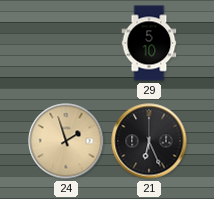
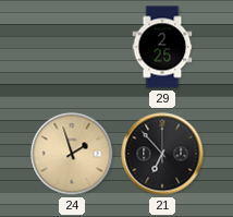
29: 5:10 -> 2:25
21: 6:26 -> 6:53
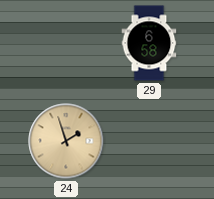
29: 2:25 -> 6:58
21: 6:53 -> none
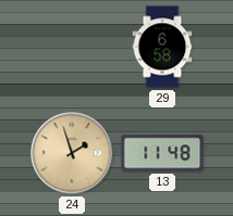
13: none -> 11:48
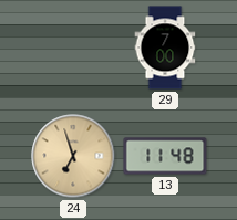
29: 6:58 -> 7:00
24: 1:57 -> 6:57
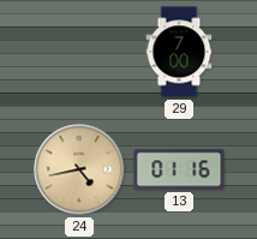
24: 6:57 -> 4:43
13: 11:48 -> 01:16
